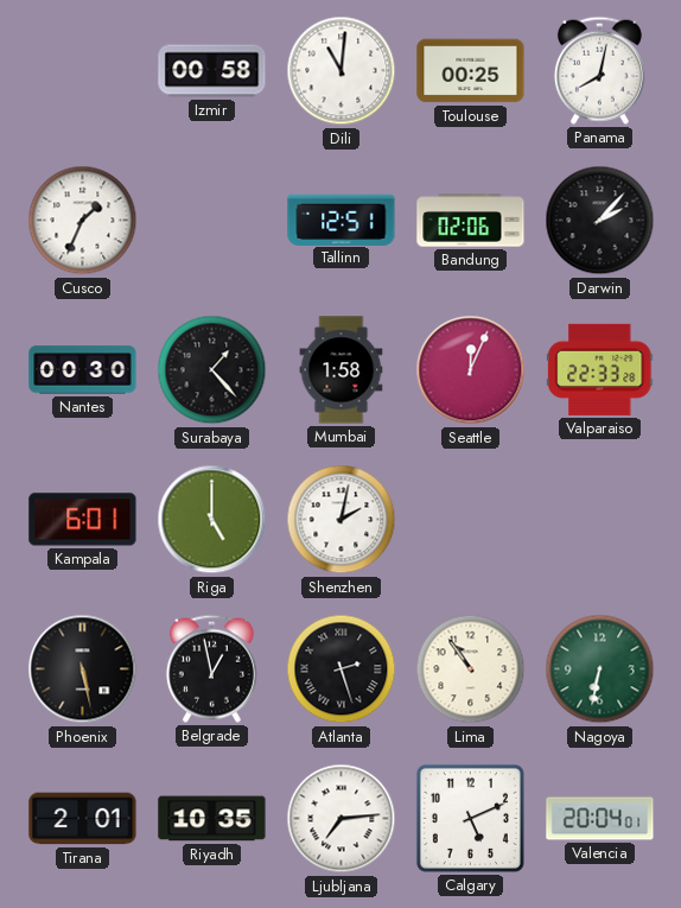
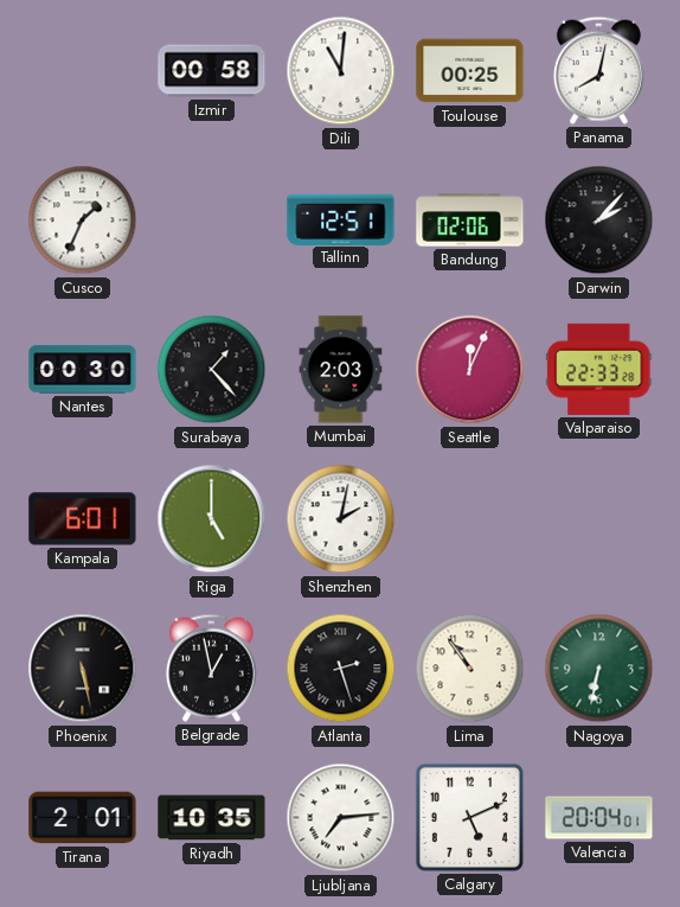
Mumbai: 1:58 -> 2:03
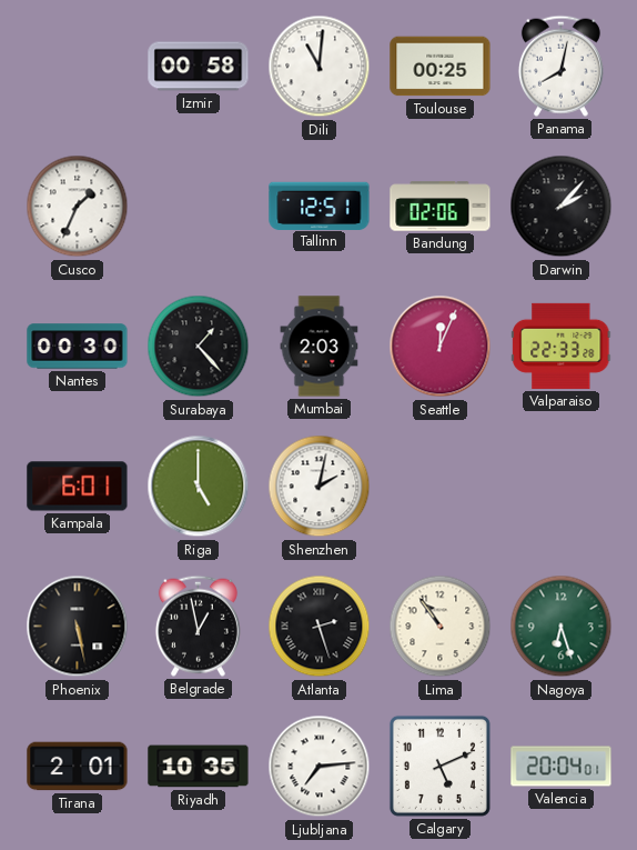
Nagoya: 6:32 -> 6:27
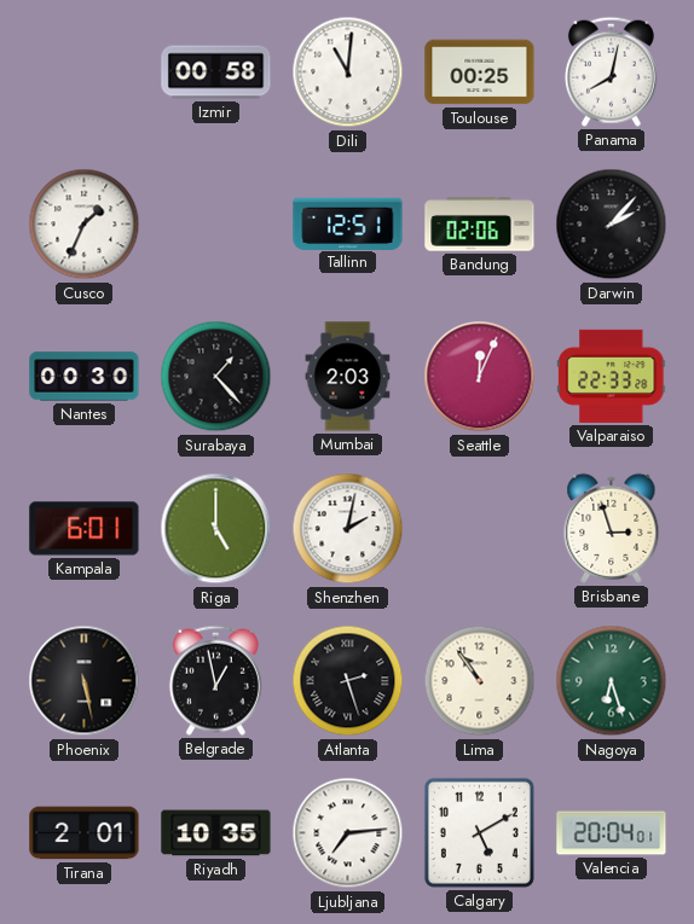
Brisbane: none -> 2:57
Calgary: 5:11 -> 5:10
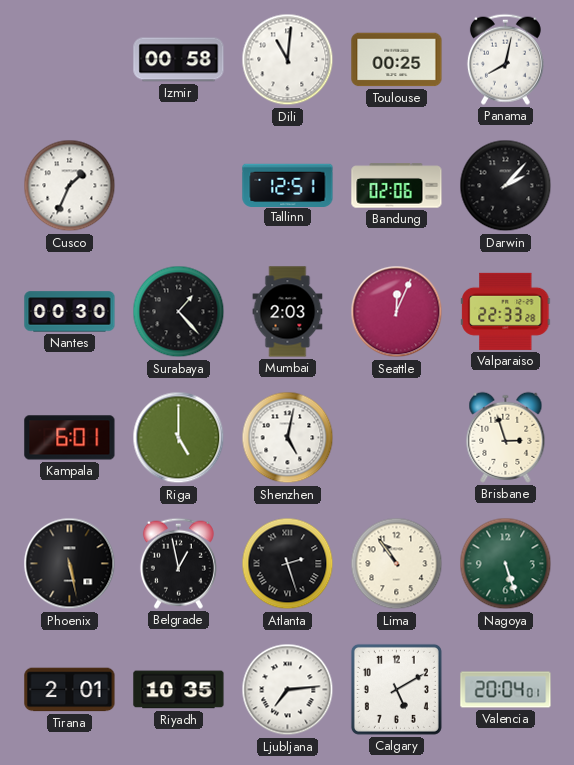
Shenzhen: 2:02 -> 5:02
Nagoya: 6:27 -> 5:27
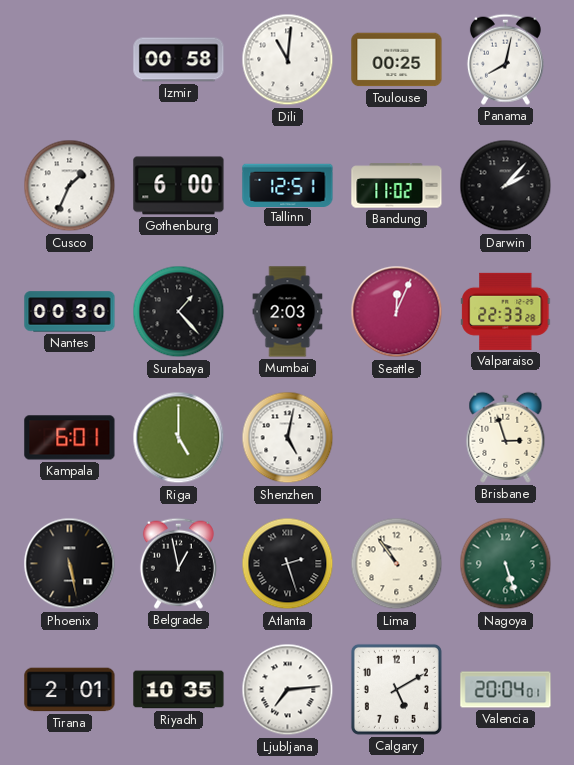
Gothenburg: none -> 6:00
Bandung: 02:06 -> 11:02
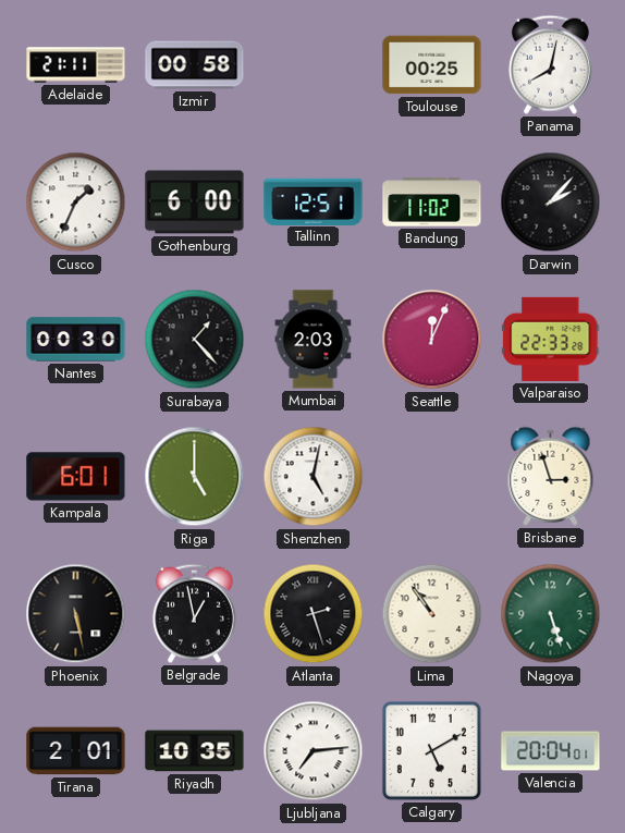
Adelaide: none -> 21:11
Dili: 11:01 -> none
